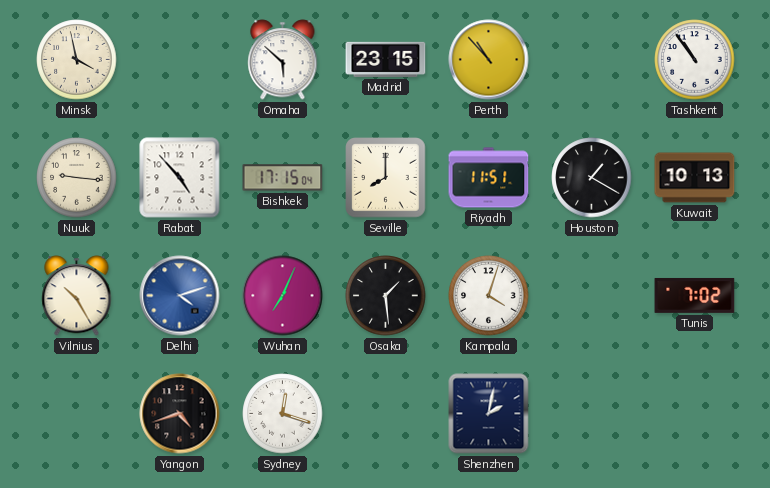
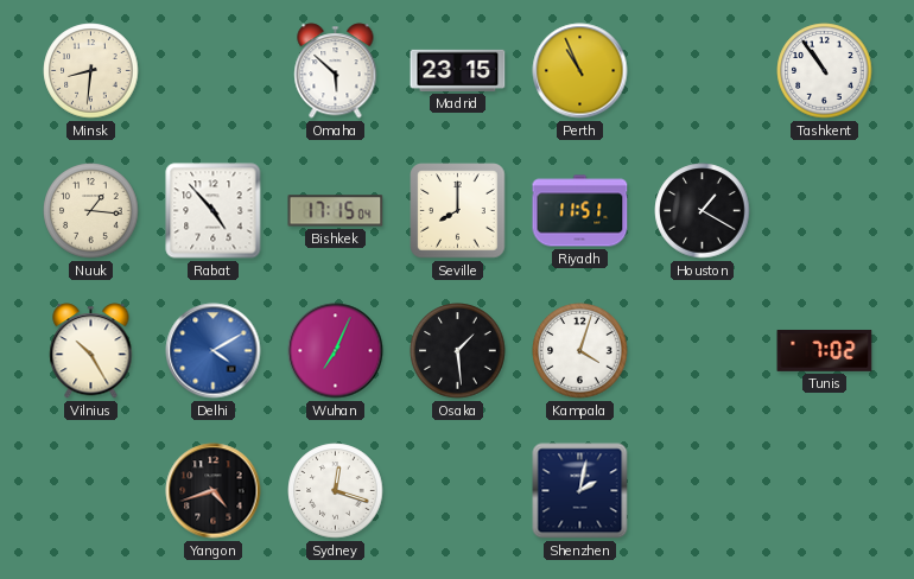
Minsk: 3:58 -> 8:31
Perth: 10:53 -> 10:56
Nuuk: 9:16 -> 1:16
Kuwait: 10:13 -> none
Delhi: 4:12 -> 4:10
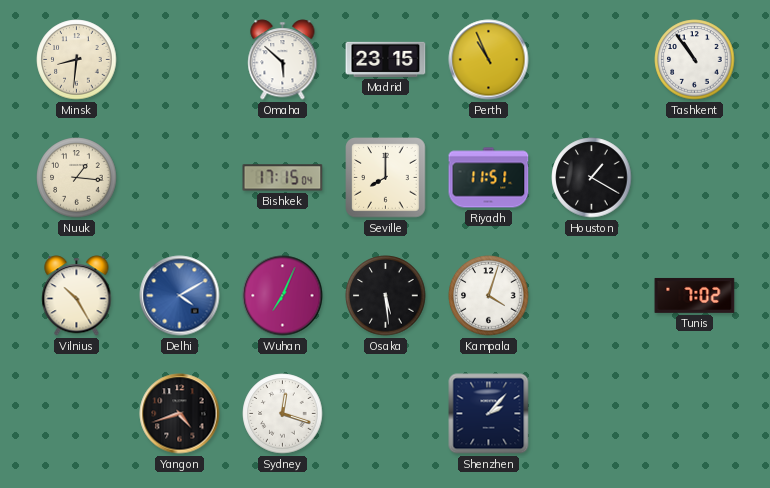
Rabat: 4:53 -> none
Osaka: 1:29 -> 5:29
Shenzhen: 2:02 -> 2:07
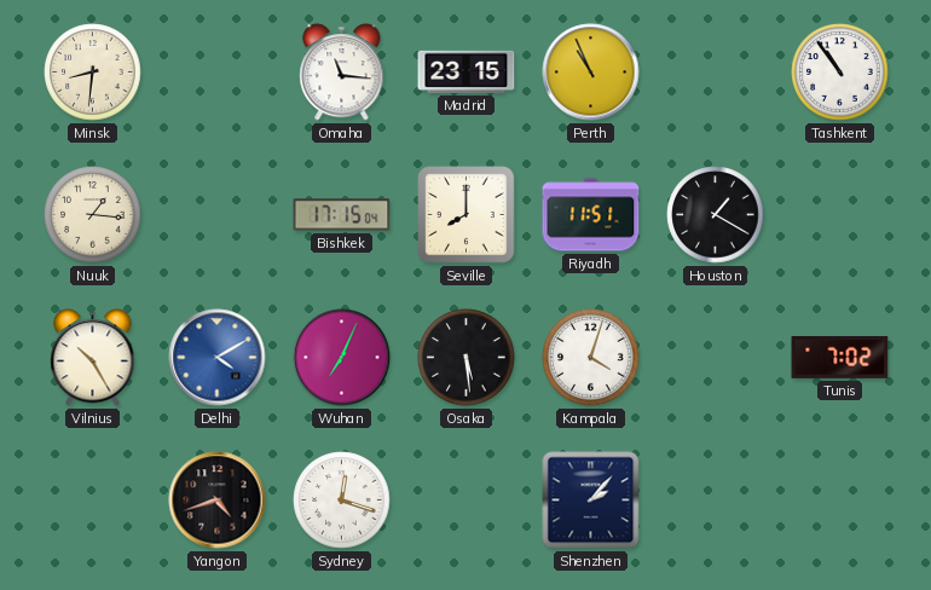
Omaha: 5:52 -> 11:16
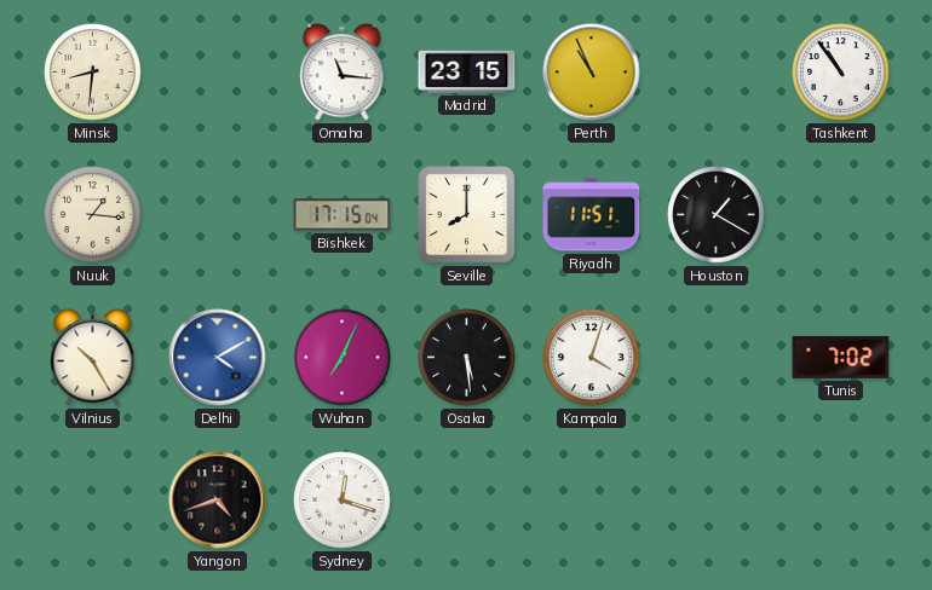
Shenzhen: 2:07 -> none
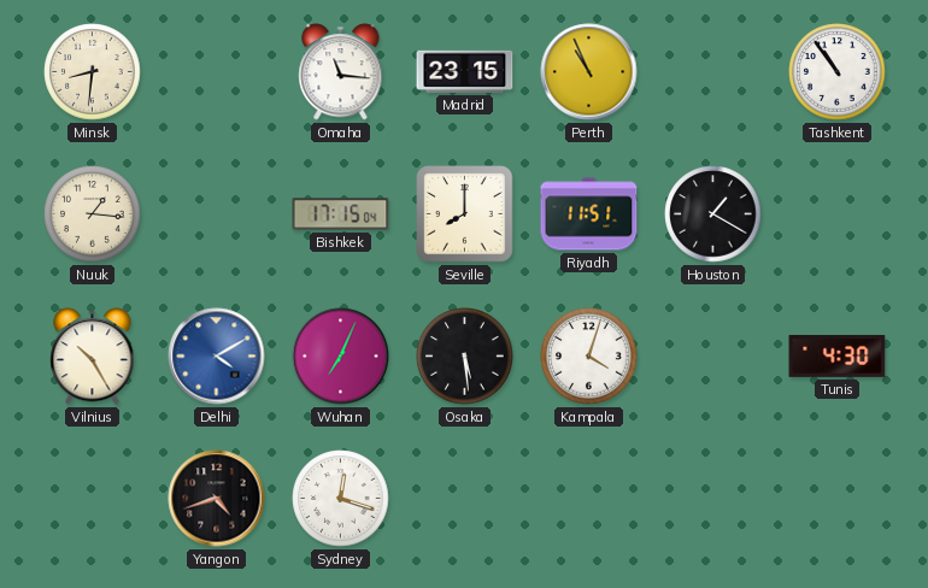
Tunis: 7:02 -> 4:30
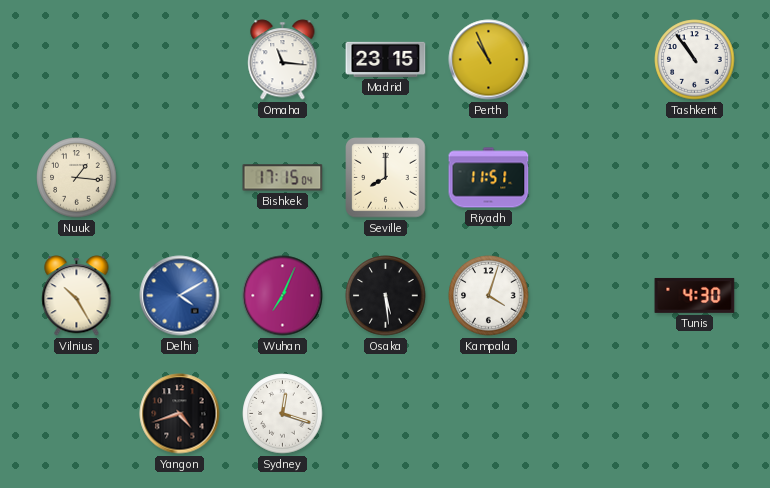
Minsk: 8:31 -> none
Houston: 1:20 -> none
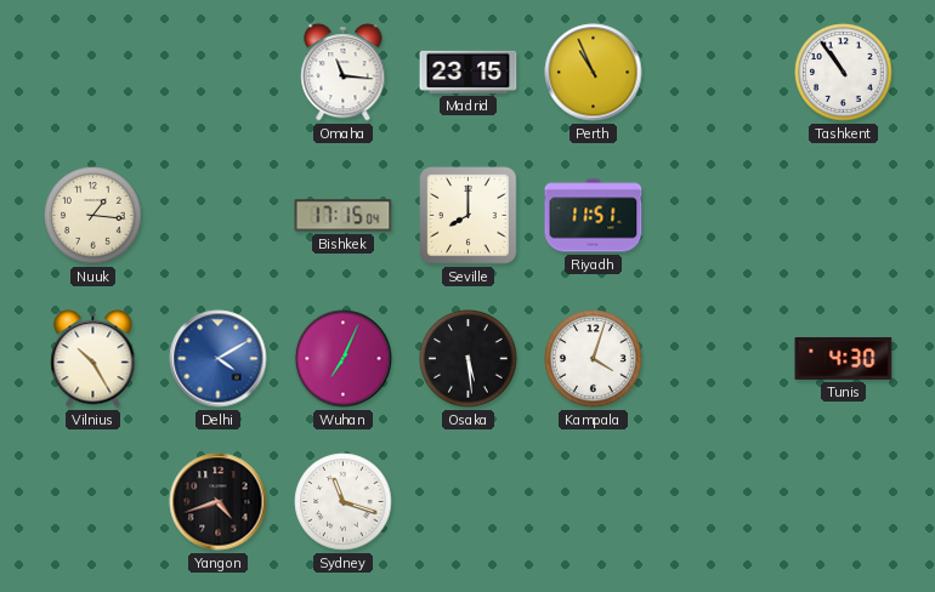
Sydney: 12:18 -> 11:18
